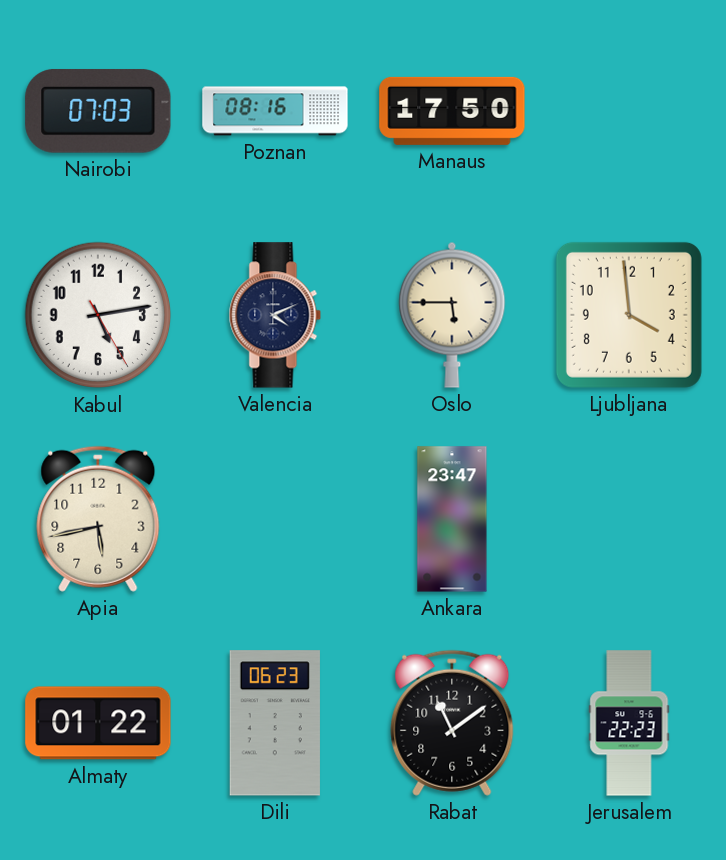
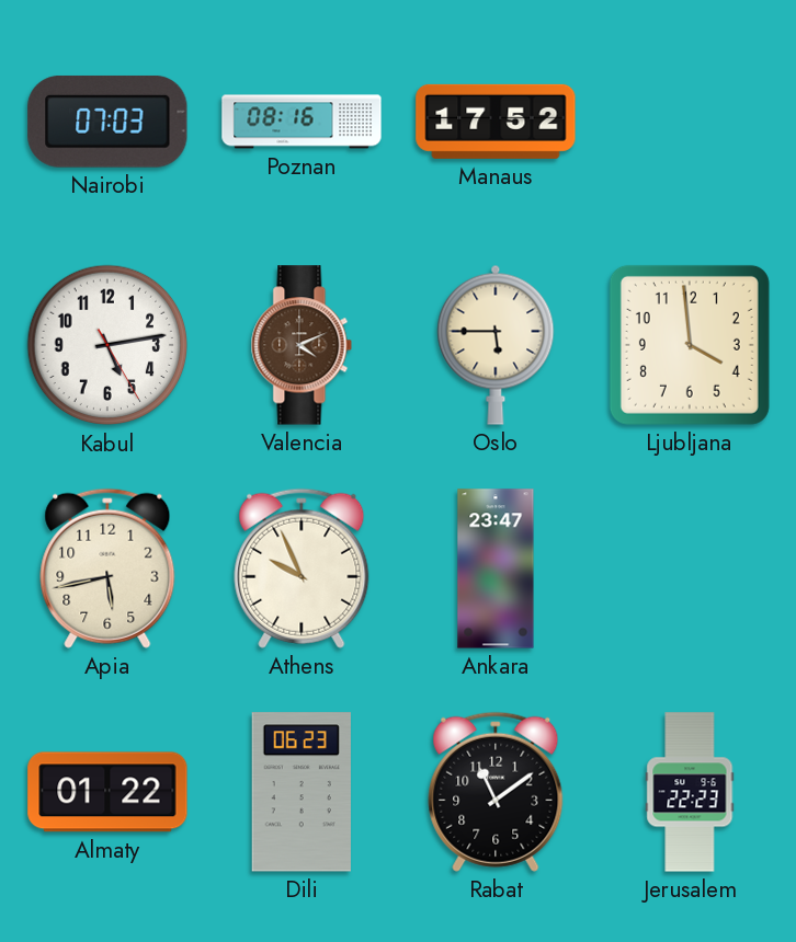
Manaus: 17:50 -> 17:52
Valencia dial: navy -> brown
Athens: none -> 9:56
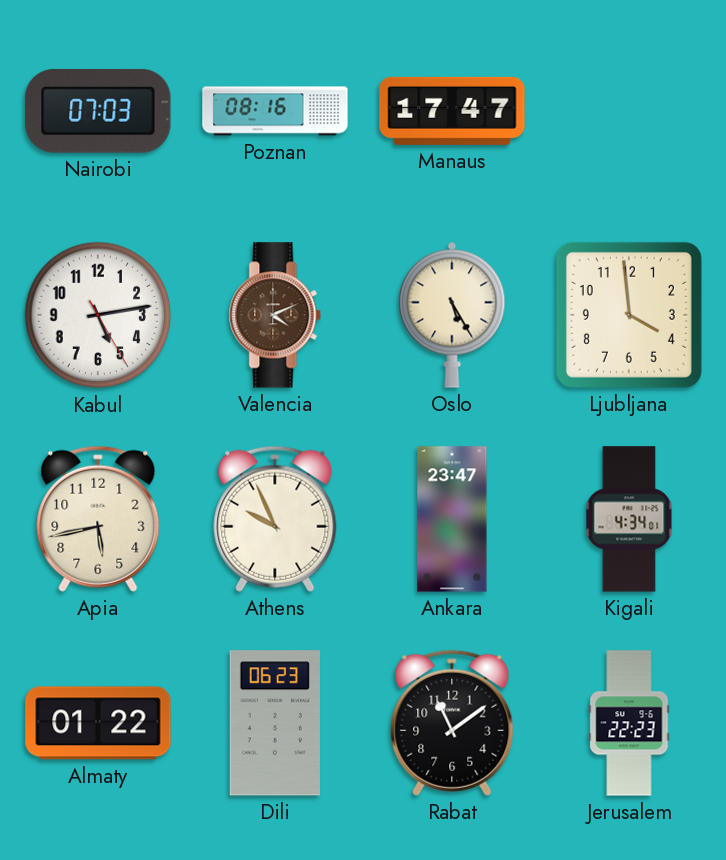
Manaus: 17:52 -> 17:47
Oslo: 5:45 -> 5:25
Kigali: none -> 4:34
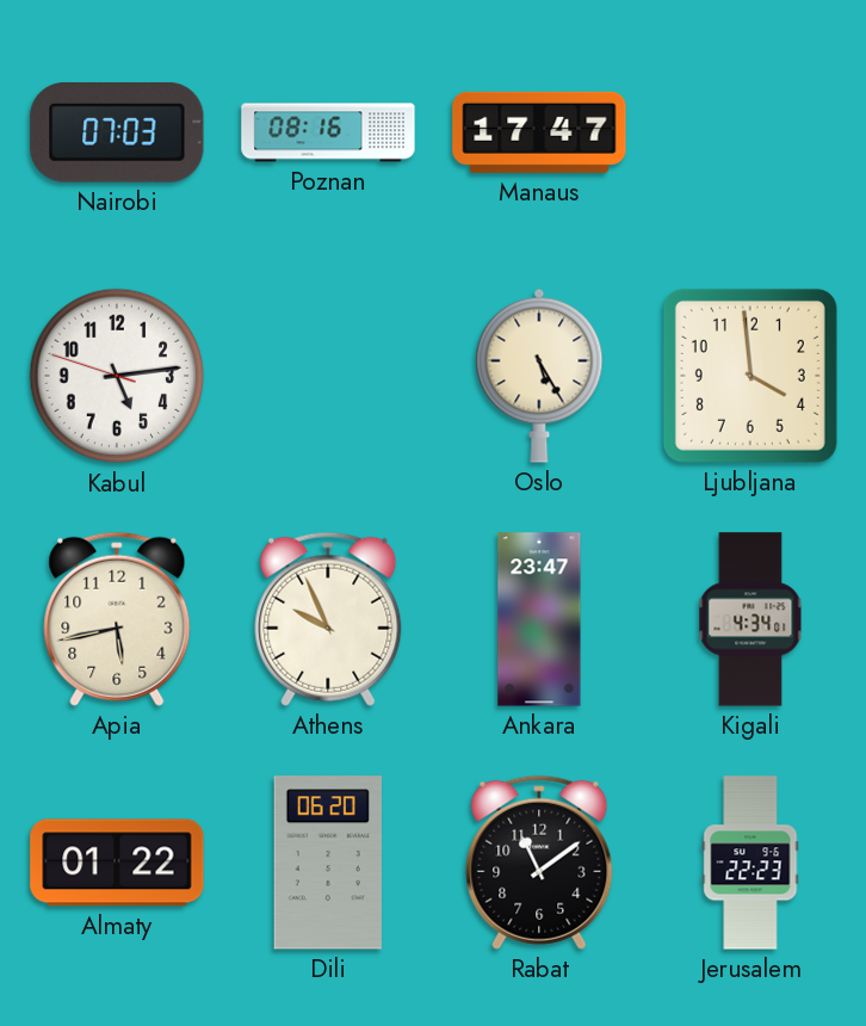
Kabul: 5:13:25 -> 5:13:48
Valencia: 4:11 -> none
Dili: 06:23 -> 06:20
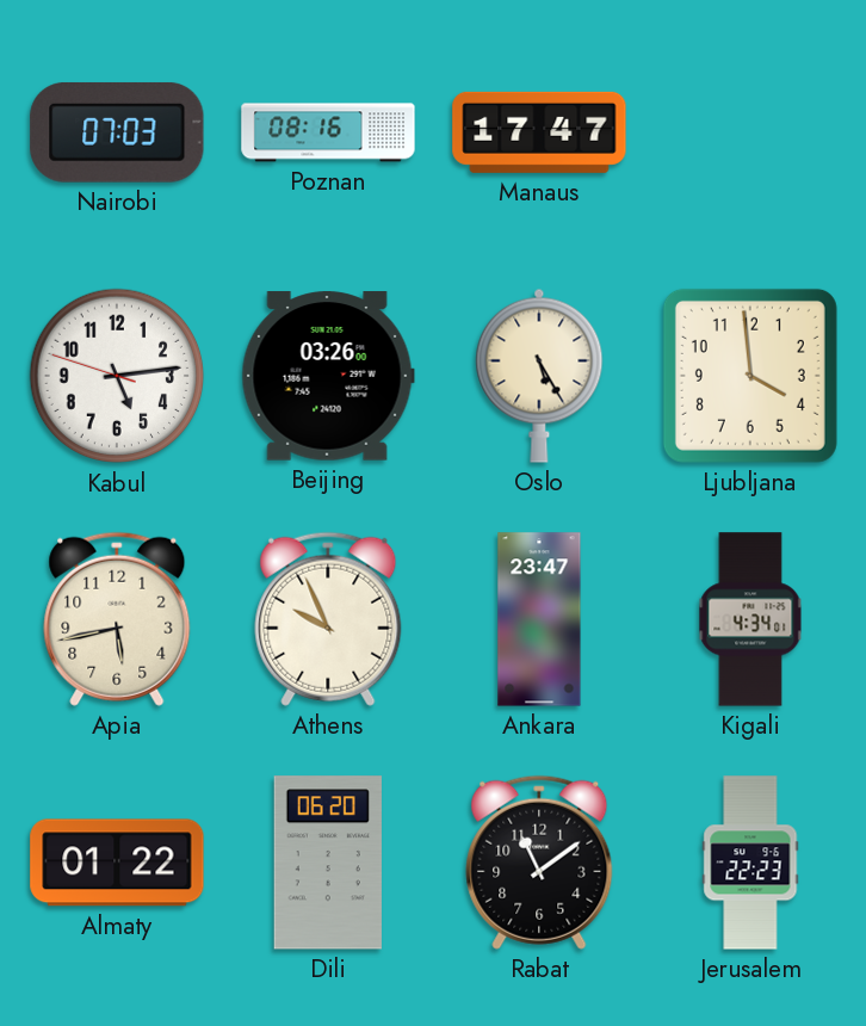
Beijing: none -> 03:26
